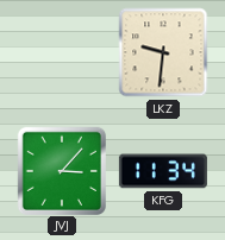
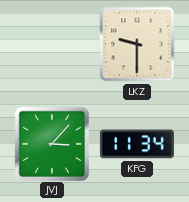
LKZ: 9:31 -> 9:30
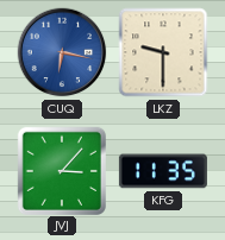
CUQ: none -> 6:17
KFG: 11:34 -> 11:35
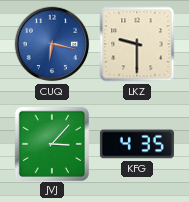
KFG: 11:35 -> 4:35
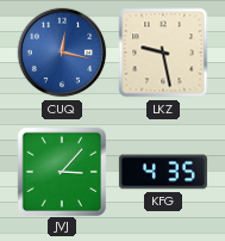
CUQ: 6:17 -> 12:17
LKZ: 9:30 -> 9:28
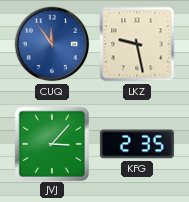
CUQ: 12:17 -> 11:54
KFG: 4:35 -> 2:35
